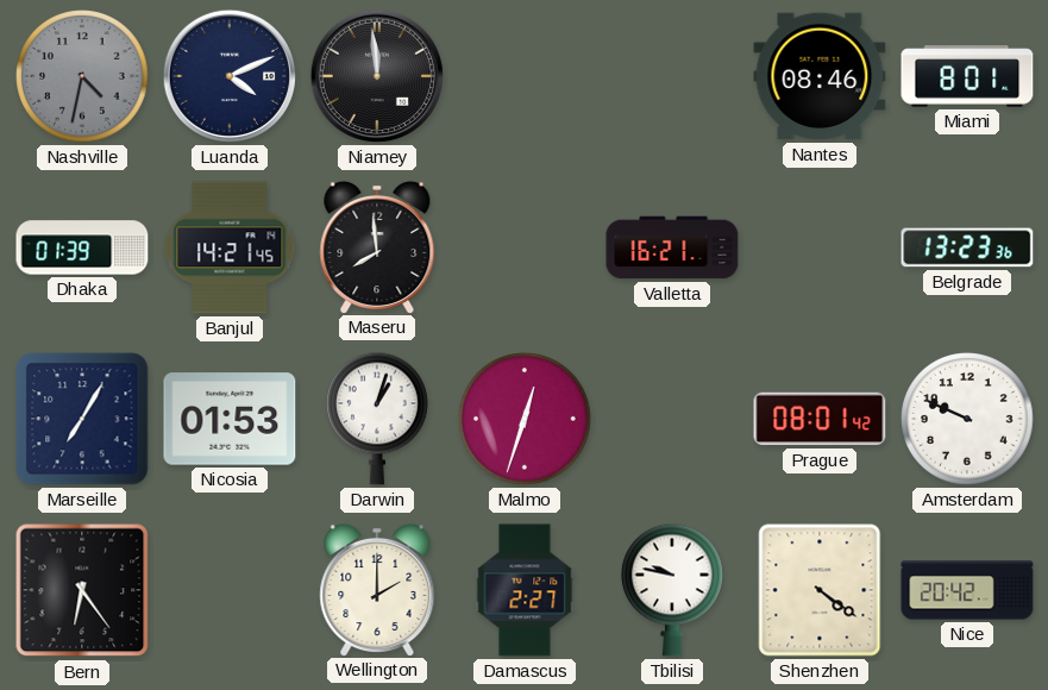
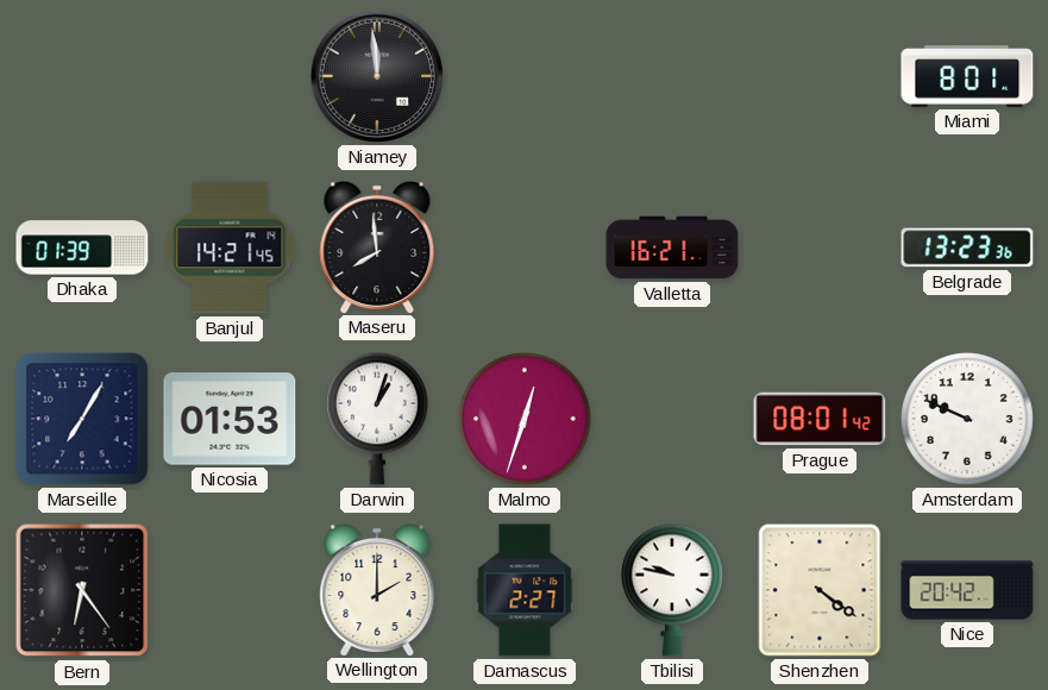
Nashville: 4:32 -> none
Luanda: 4:11 -> none
Nantes: 08:46 -> none
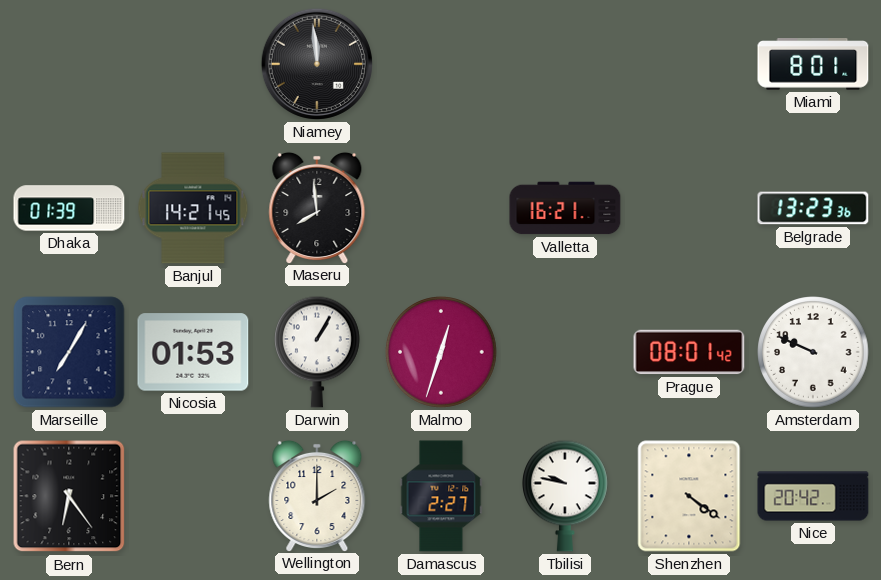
Darwin: 1:03 -> 1:05
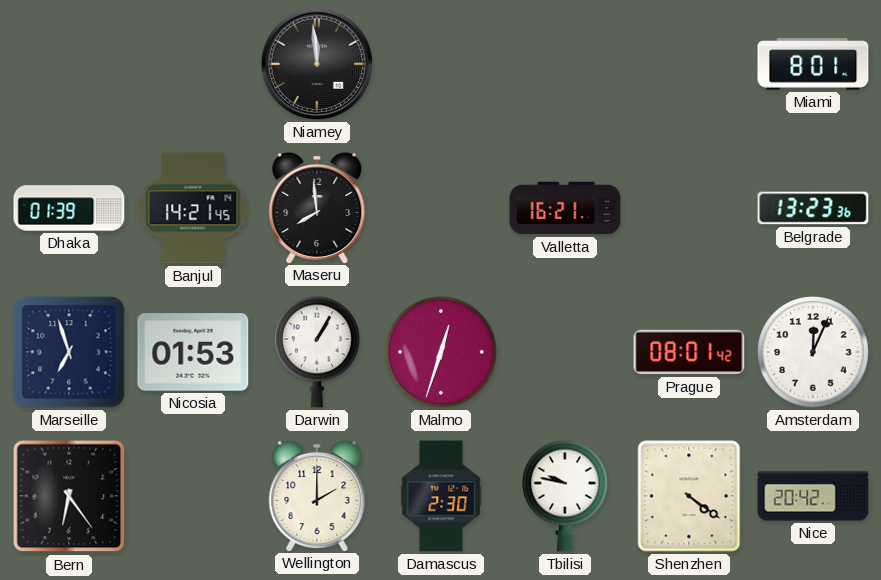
Marseille: 7:05 -> 6:57
Amsterdam: 9:49 -> 12:04
Damascus: 2:27 -> 2:30
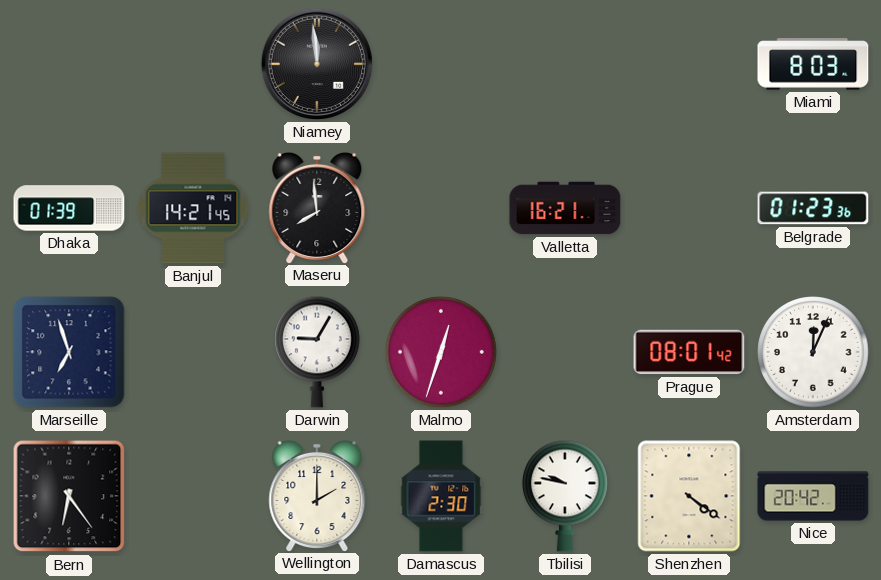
Miami: 8:01 -> 8:03
Belgrade: 13:23 -> 01:23
Nicosia: 01:53 -> none
Darwin: 1:05 -> 9:05
